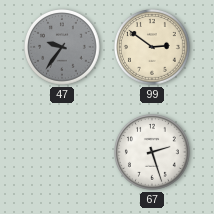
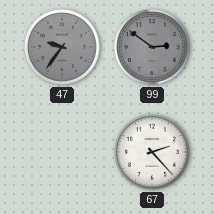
99 dial: cream -> grey
67: 2:27 -> 2:23
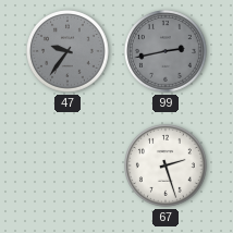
99: 2:51 -> 2:43
67: 2:23 -> 2:27
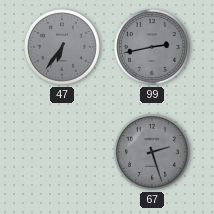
47: 9:36 -> 6:36
67 dial: white -> grey
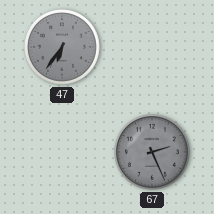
99: 2:43 -> none
67: 2:27 -> 2:26
